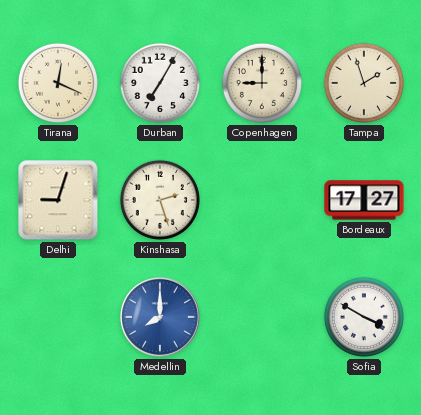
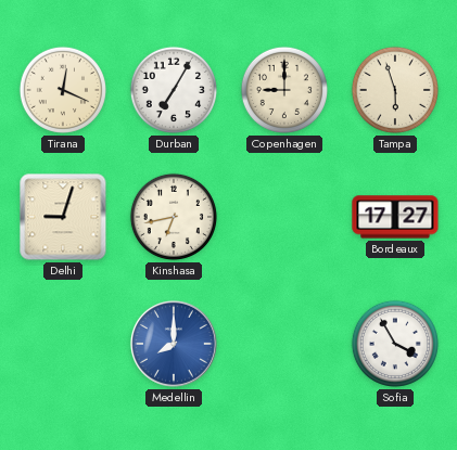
Tampa: 1:57 -> 5:57
Kinshasa: 2:27 -> 6:43
Sofia: 3:50 -> 3:55
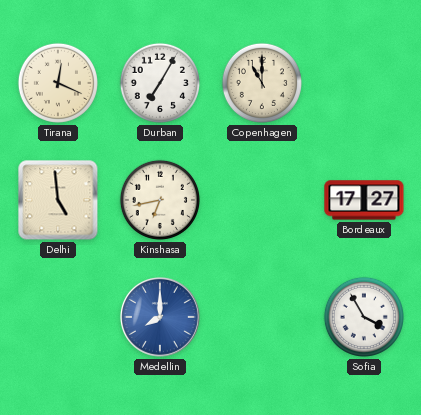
Copenhagen: 9:00 -> 11:00
Tampa: 5:57 -> none
Delhi: 9:03 -> 4:59
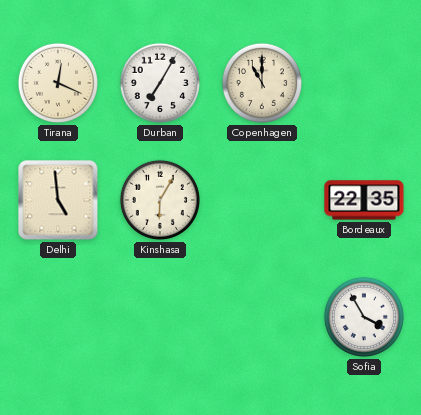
Kinshasa: 6:43 -> 6:05
Bordeaux: 17:27 -> 22:35
Medellin: 8:00 -> none
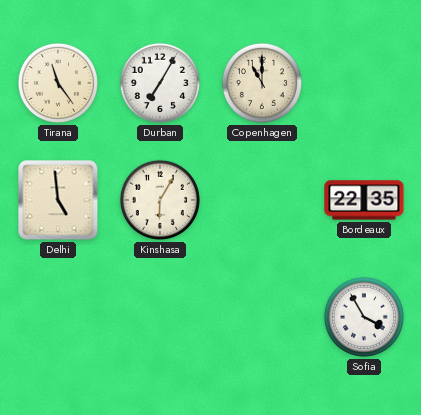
Tirana: 12:19 -> 11:24
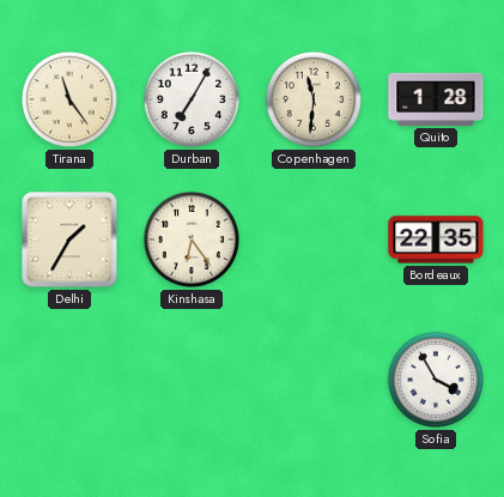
Copenhagen: 11:00 -> 11:31
Quito: none -> 1:28
Delhi: 4:59 -> 1:35
Kinshasa: 6:05 -> 6:24
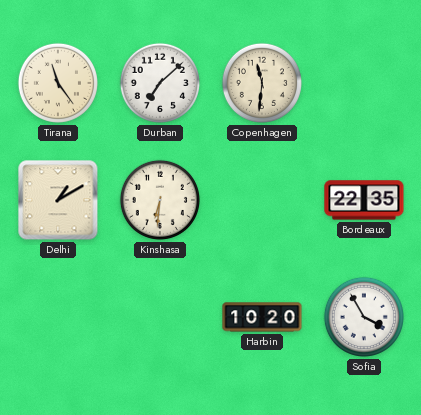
Durban: 7:05 -> 7:08
Quito: 1:28 -> none
Delhi: 1:35 -> 1:10
Kinshasa: 6:24 -> 6:31
Harbin: none -> 10:20
